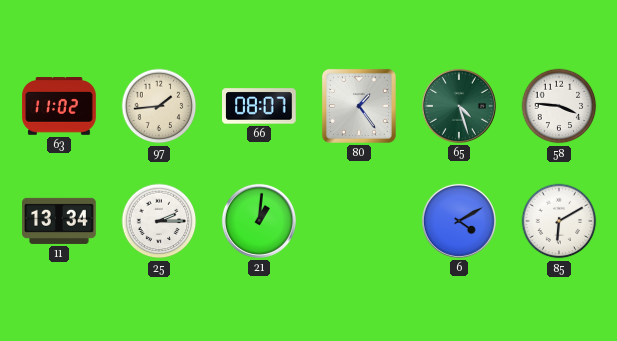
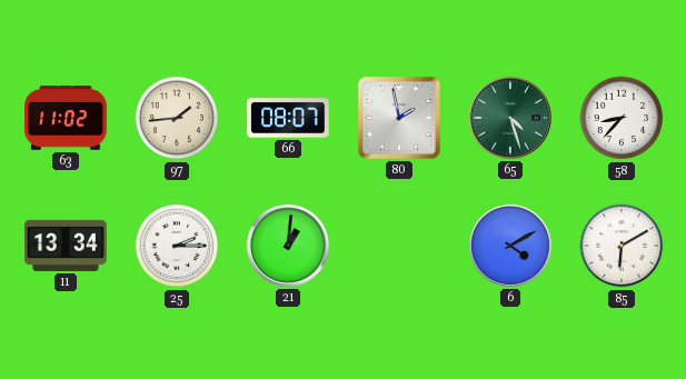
80: 1:24 -> 1:58
58: 3:46 -> 8:37
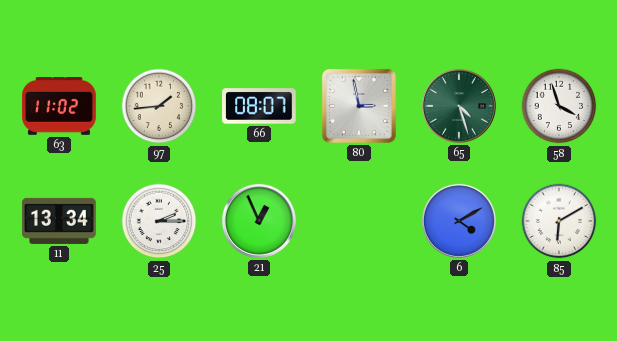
80: 1:58 -> 2:58
58: 8:37 -> 3:57
21: 1:01 -> 12:56
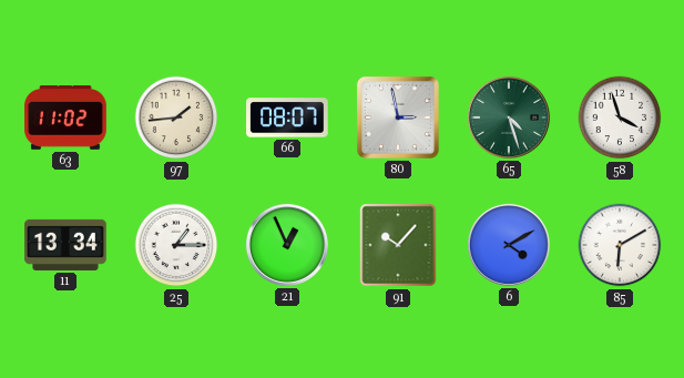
25: 2:15 -> 1:15
91: none -> 10:07
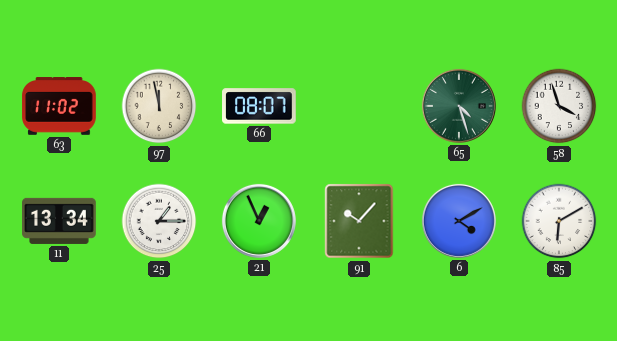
97: 1:44 -> 11:58
80: 2:58 -> none
